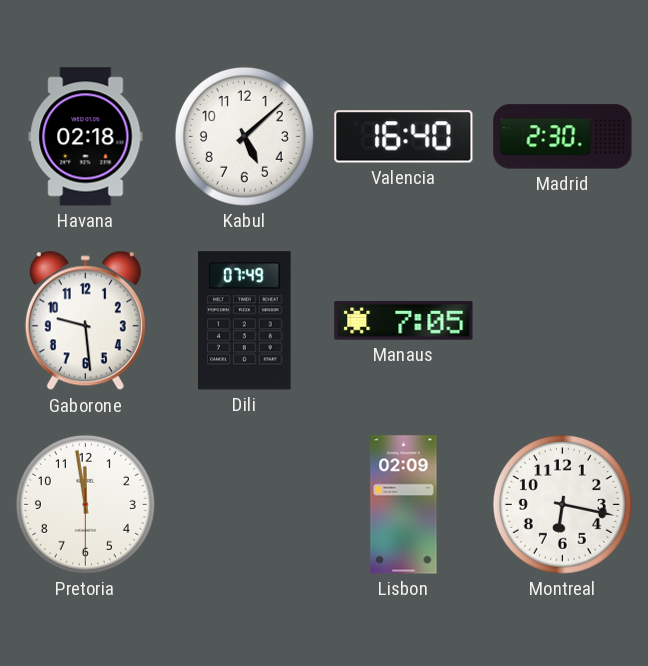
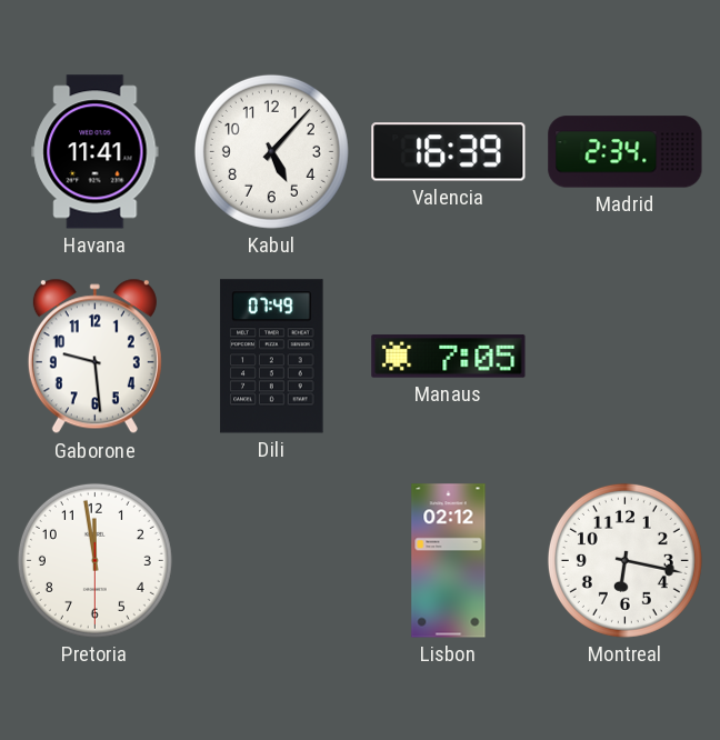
Havana: 02:18 -> 11:41
Kabul: 5:08 -> 5:07
Valencia: 16:40 -> 16:39
Madrid: 2:30 -> 2:34
Lisbon: 02:09 -> 02:12
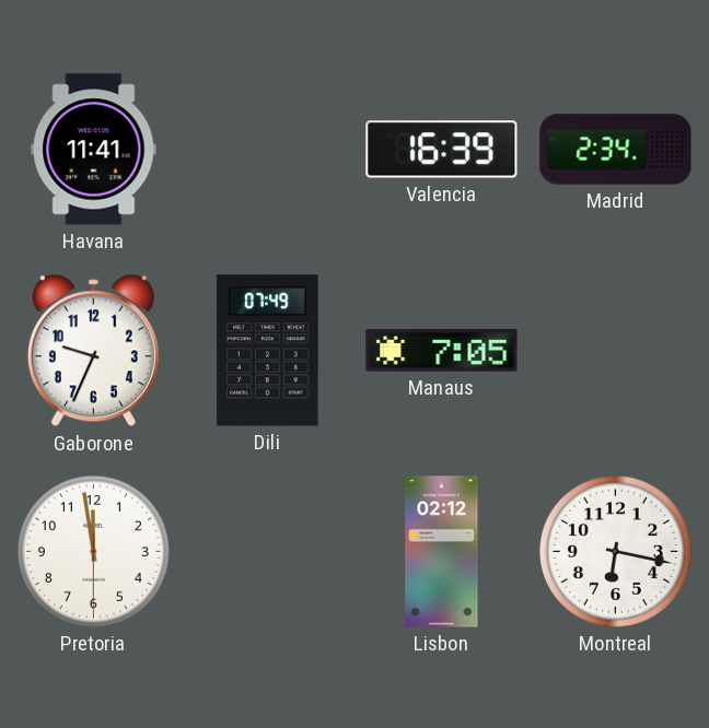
Kabul: 5:07 -> none
Gaborone: 9:29 -> 9:34
